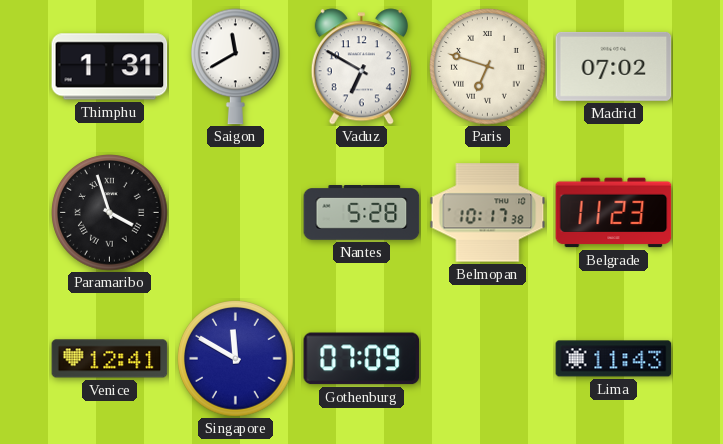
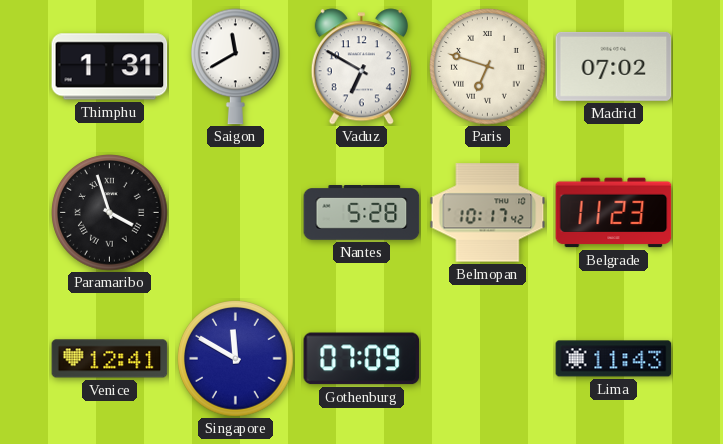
Belmopan: 10:17:38 -> 10:17:42
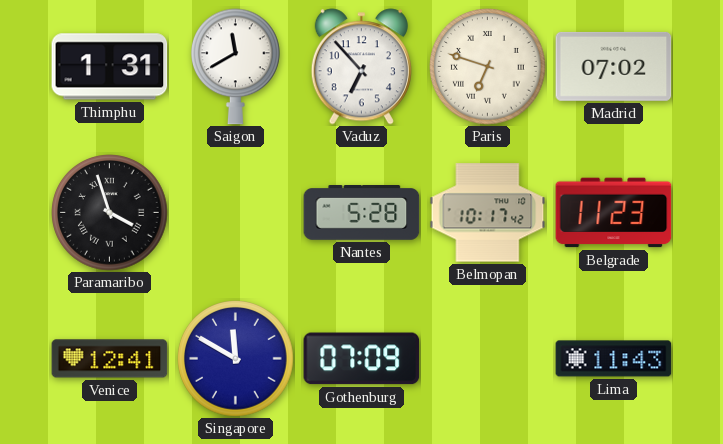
Vaduz: 6:50 -> 6:53
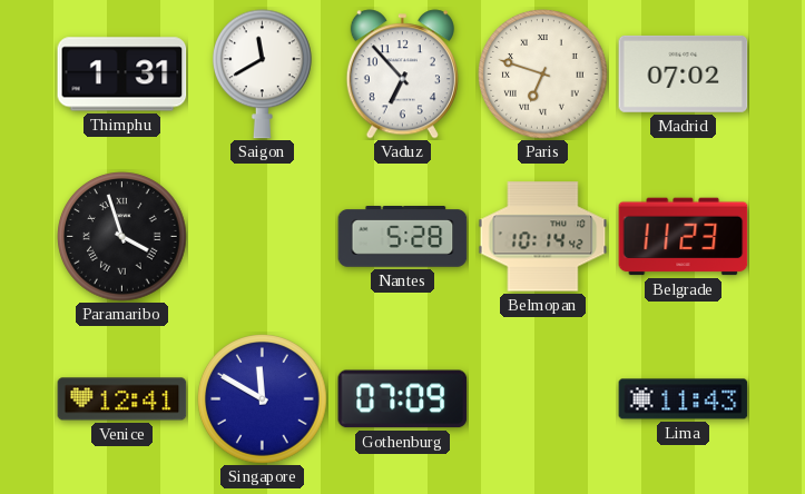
Belmopan: 10:17 -> 10:14
